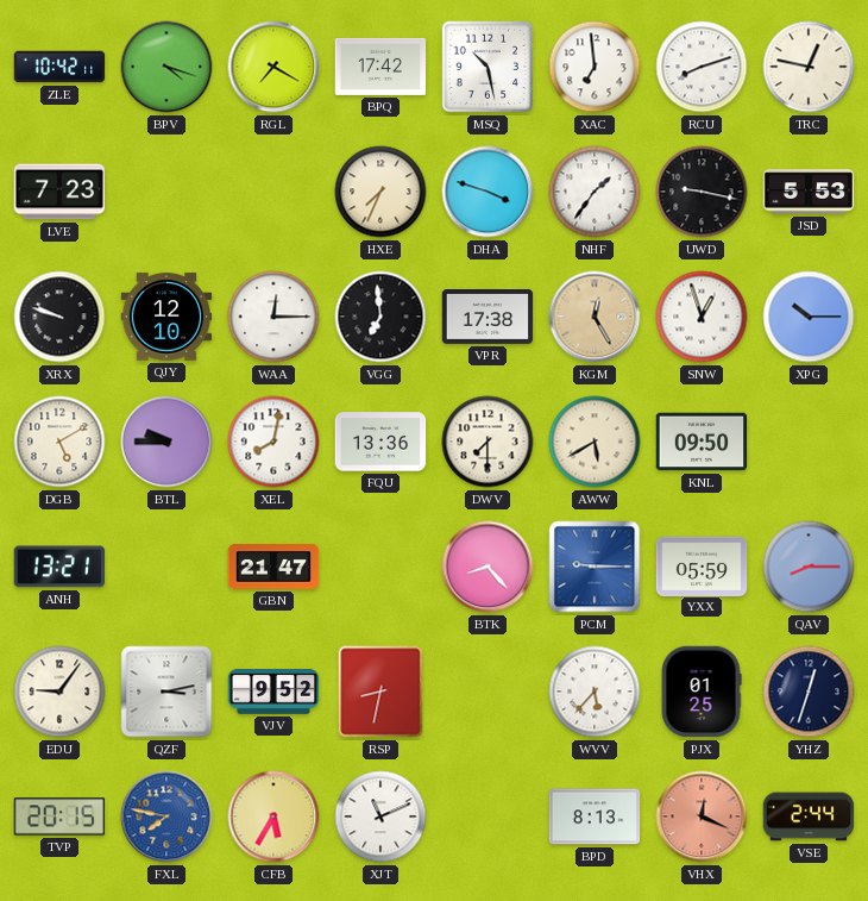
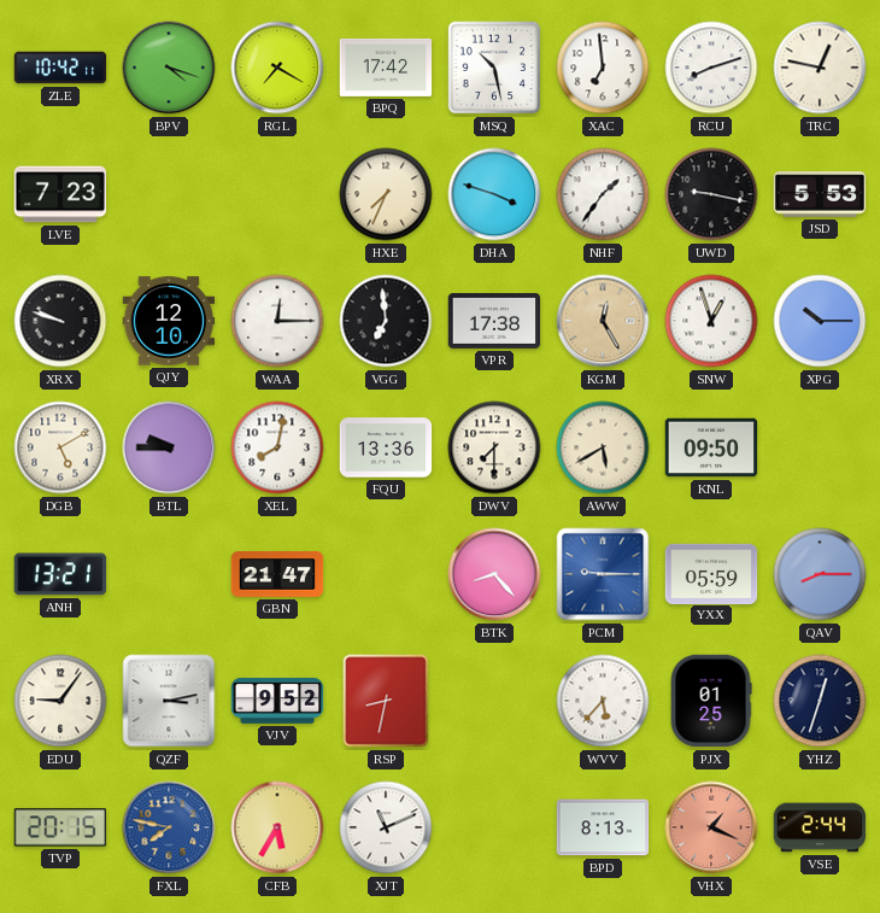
VHX: 12:19 -> 1:19
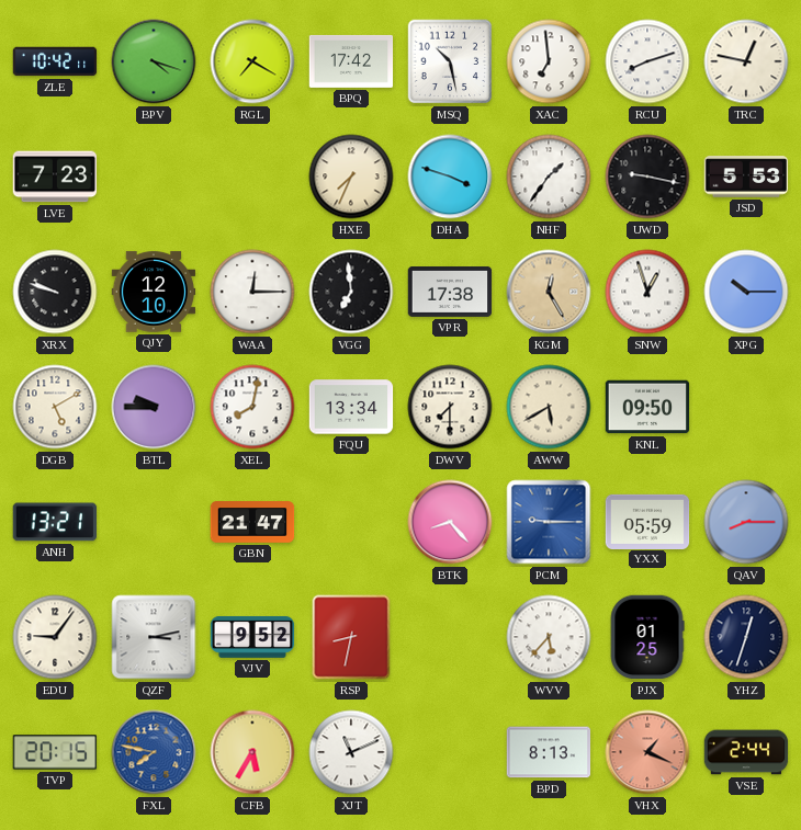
FQU: 13:36 -> 13:34
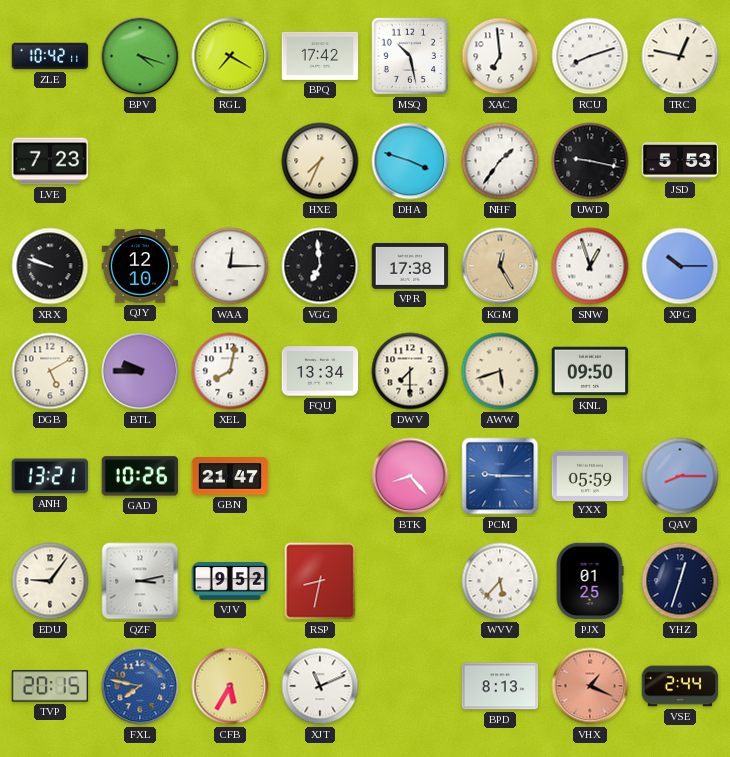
AWW: 5:40 -> 5:42
GAD: none -> 10:26
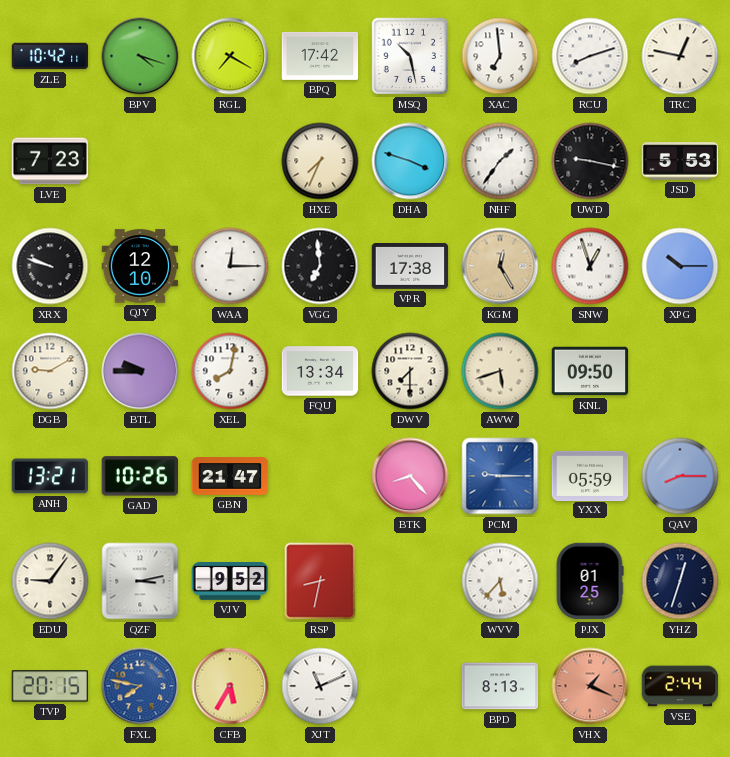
DGB: 5:10 -> 9:10
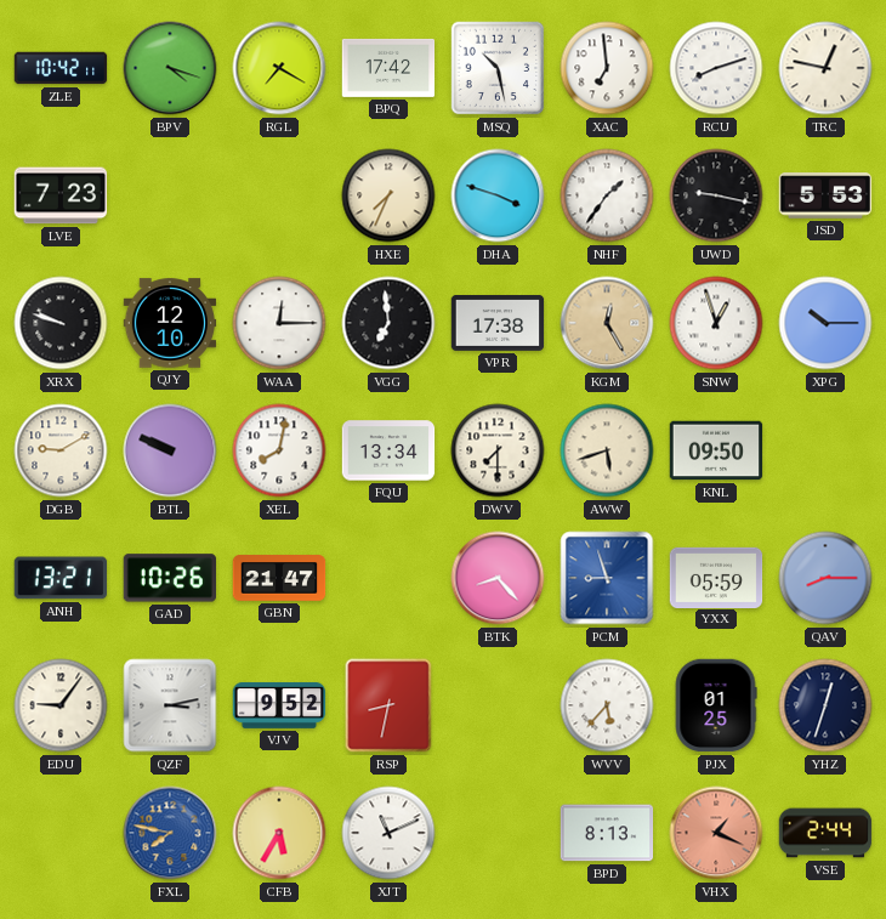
BTL: 9:45 -> 9:49
PCM: 9:15 -> 8:57
TVP: 20:15 -> none
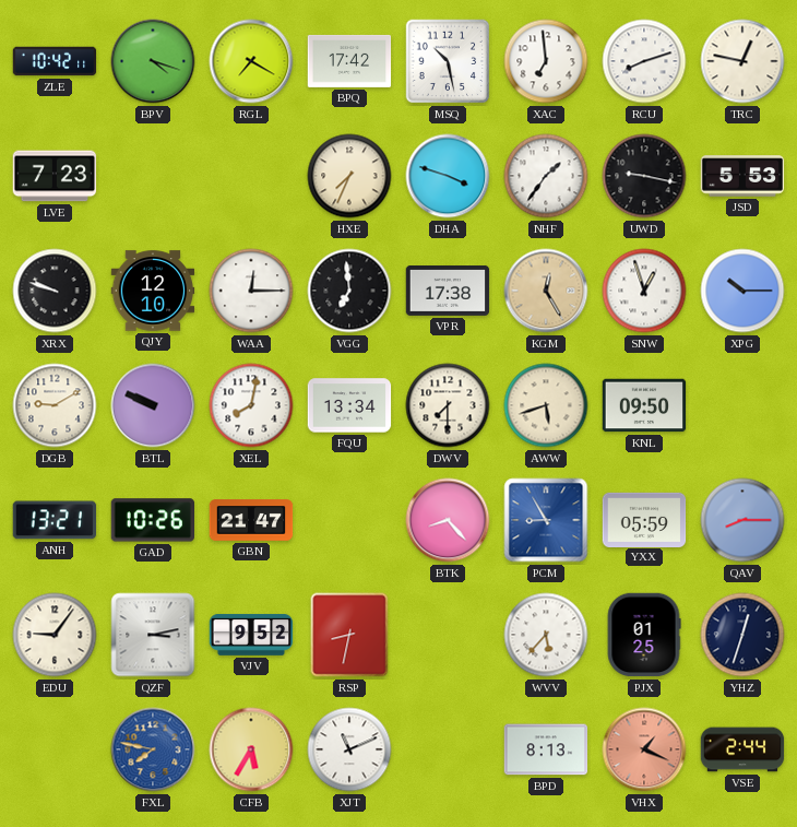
PCM: 8:57 -> 8:55
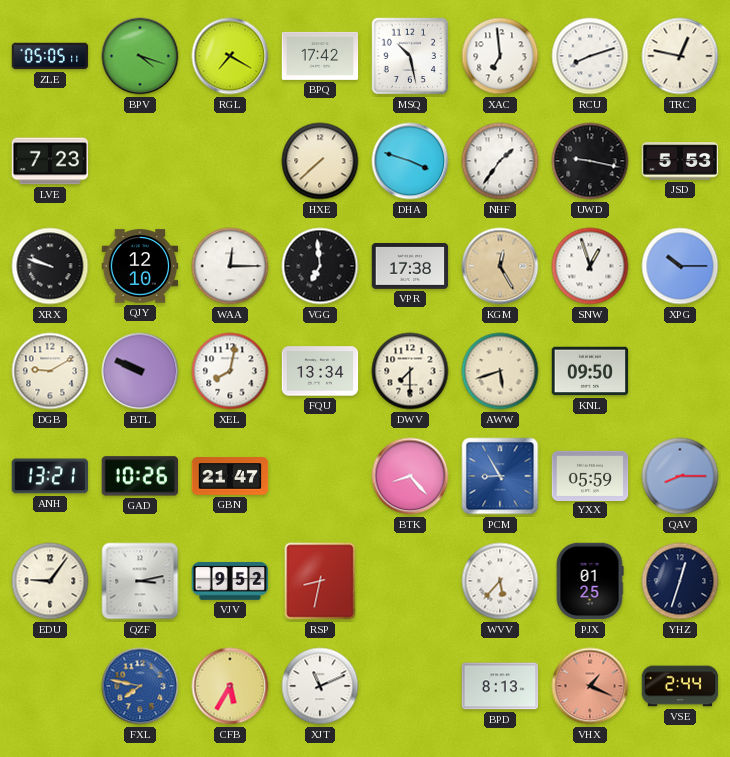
ZLE: 10:42 -> 05:05
HXE: 7:34 -> 7:38
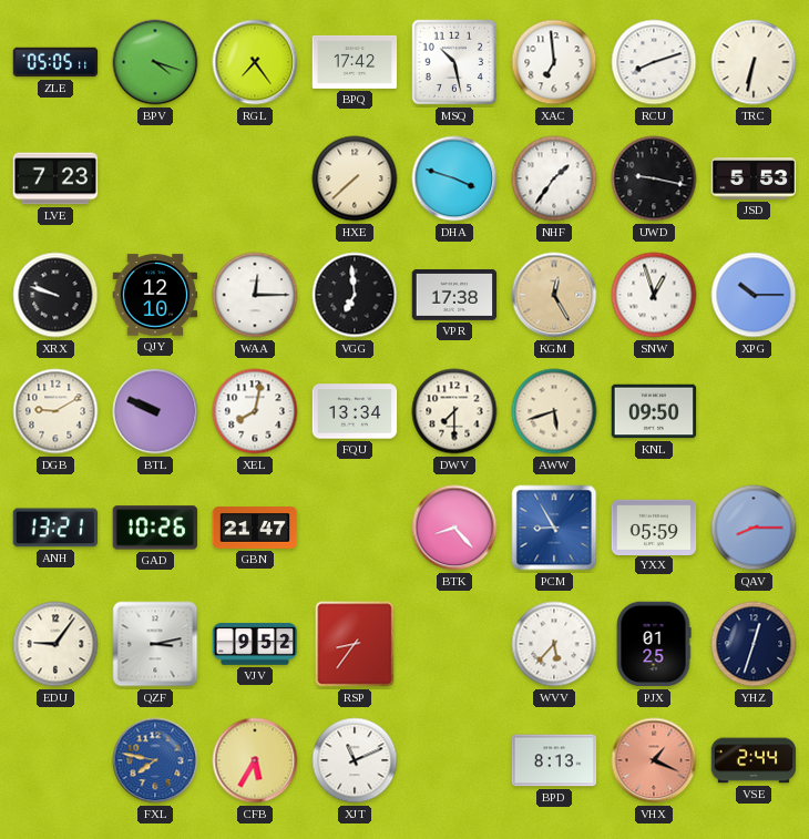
RGL: 7:20 -> 7:24
TRC: 12:47 -> 6:32
RSP: 8:32 -> 8:36
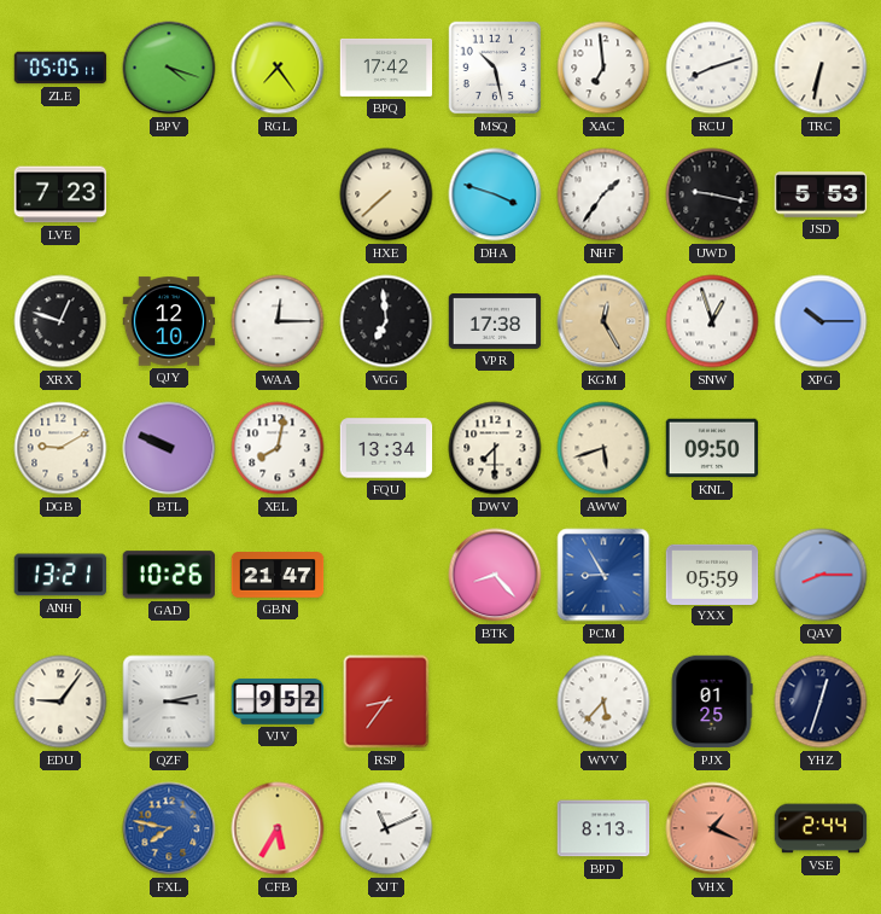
XRX: 9:48 -> 12:48
